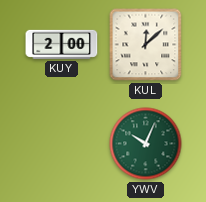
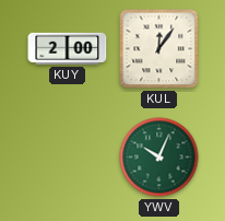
KUL: 12:08 -> 12:06
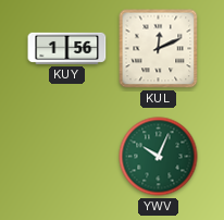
KUY: 2:00 -> 1:56
KUL: 12:06 -> 12:11
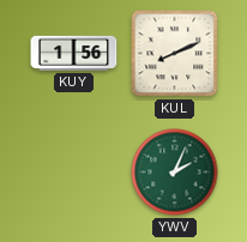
KUL: 12:11 -> 8:11
YWV: 10:04 -> 2:04
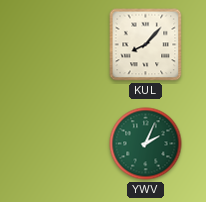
KUY: 1:56 -> none
KUL: 8:11 -> 8:07
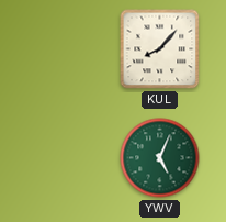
YWV: 2:04 -> 5:04
